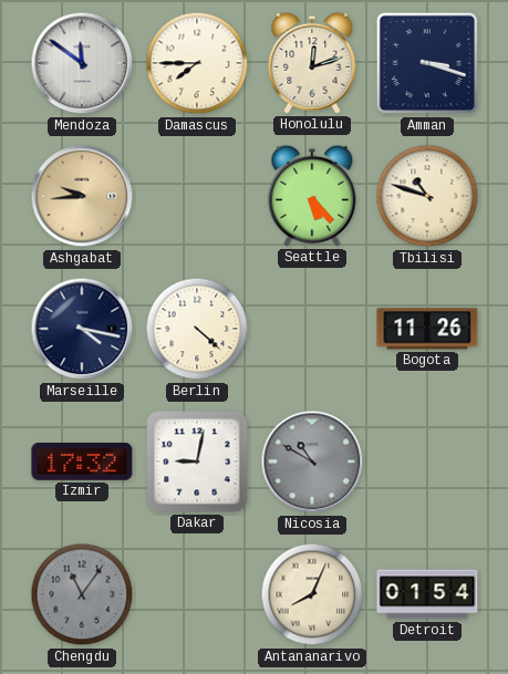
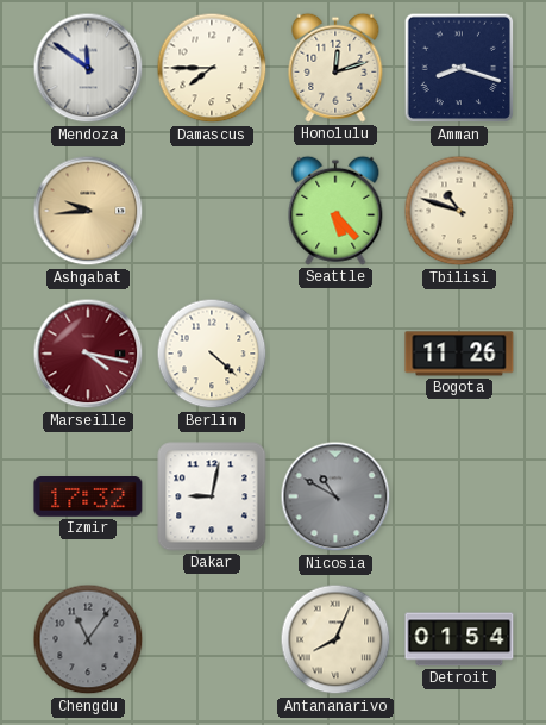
Amman: 3:18 -> 8:18
Marseille dial: navy -> burgundy
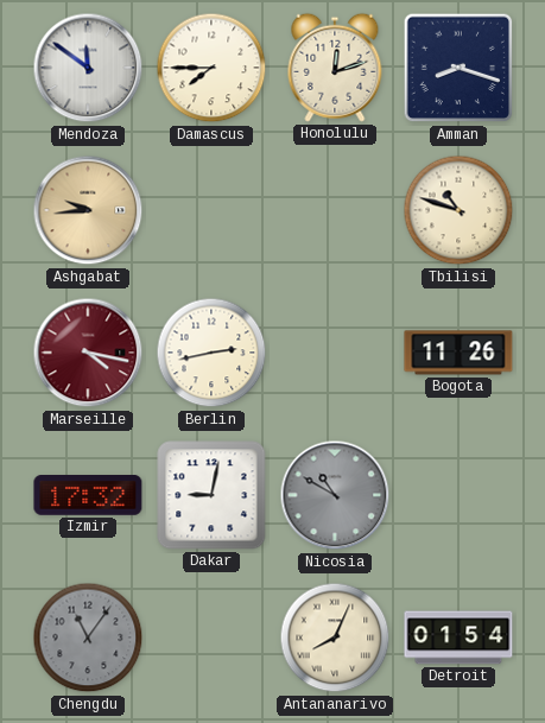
Seattle: 5:23 -> none
Berlin: 4:22 -> 2:43
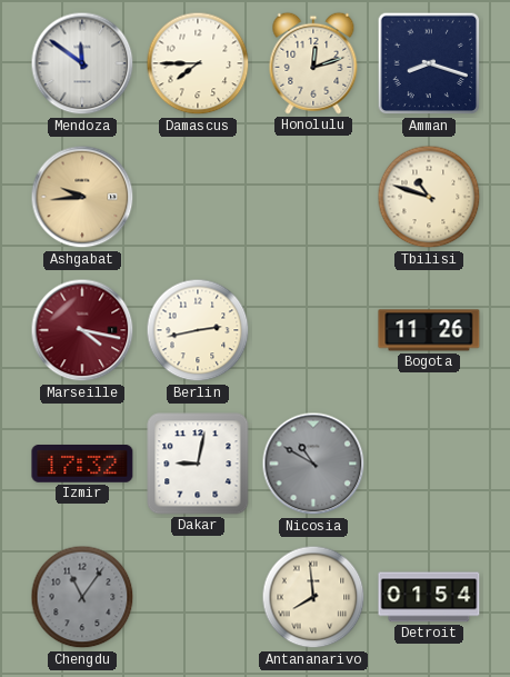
Antananarivo: 8:04 -> 7:59
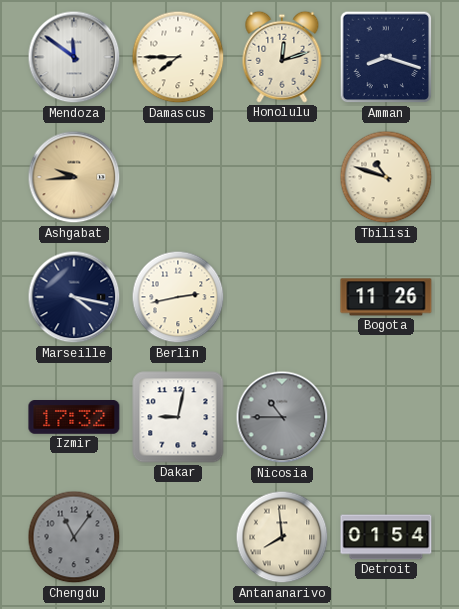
Marseille dial: burgundy -> navy
Nicosia: 10:50 -> 10:45
